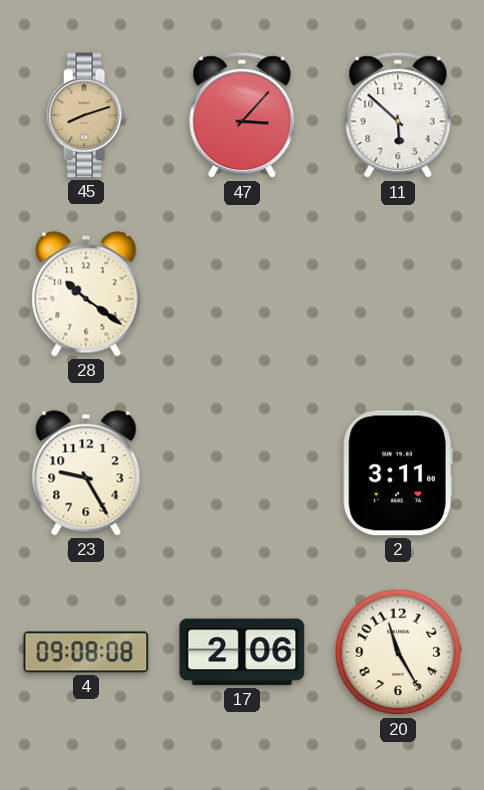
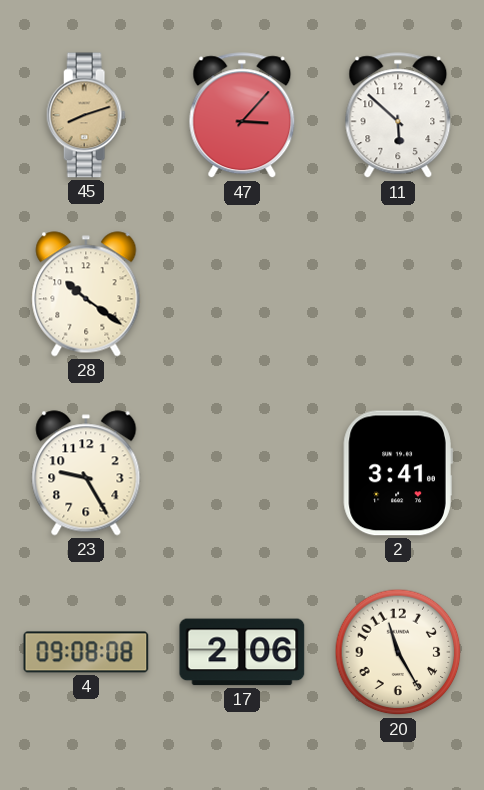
2: 3:11 -> 3:41
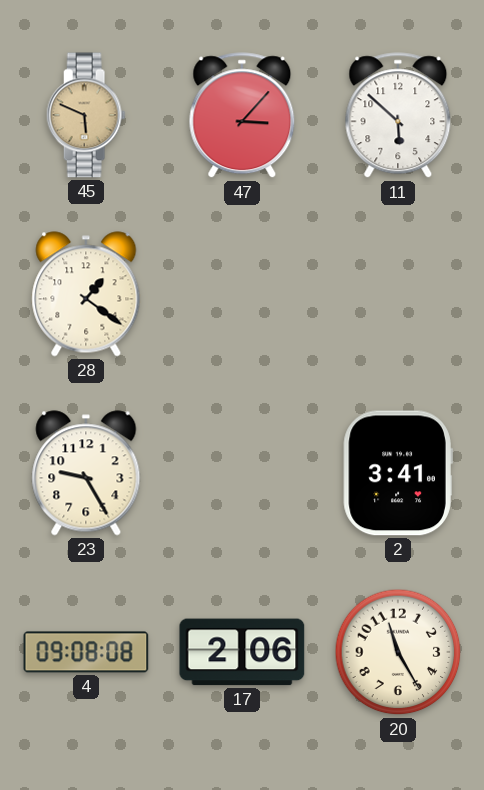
45: 8:12 -> 5:49
28: 10:21 -> 1:21
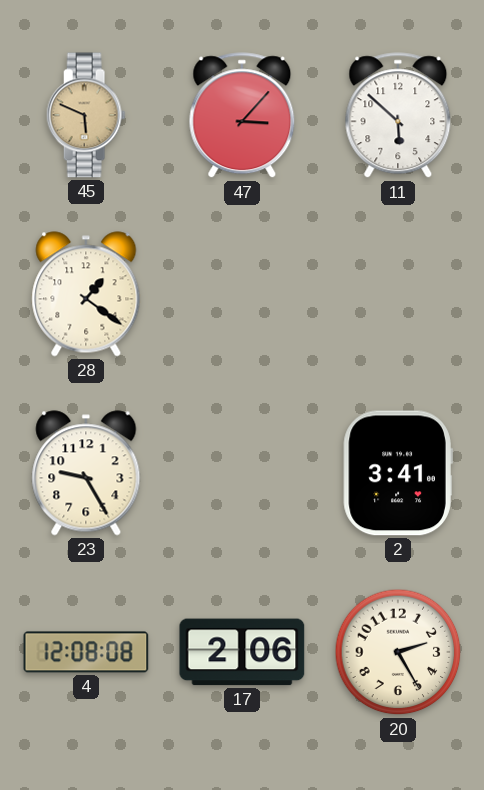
4: 09:08 -> 12:08
20: 11:25 -> 2:25
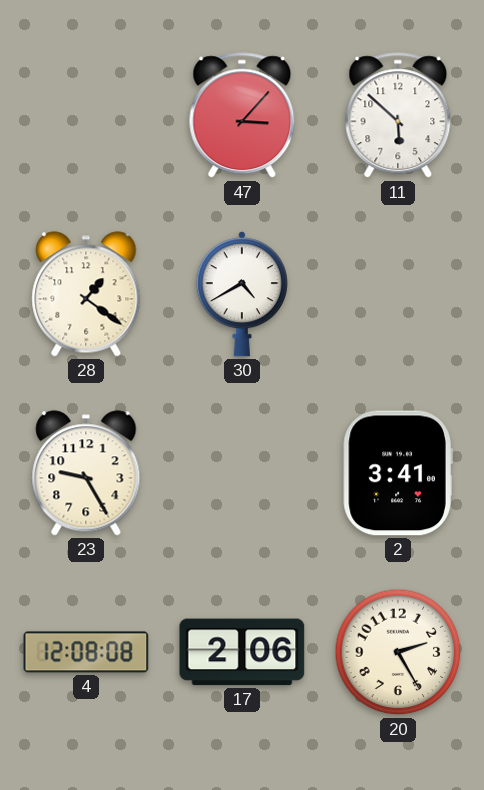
45: 5:49 -> none
30: none -> 4:40
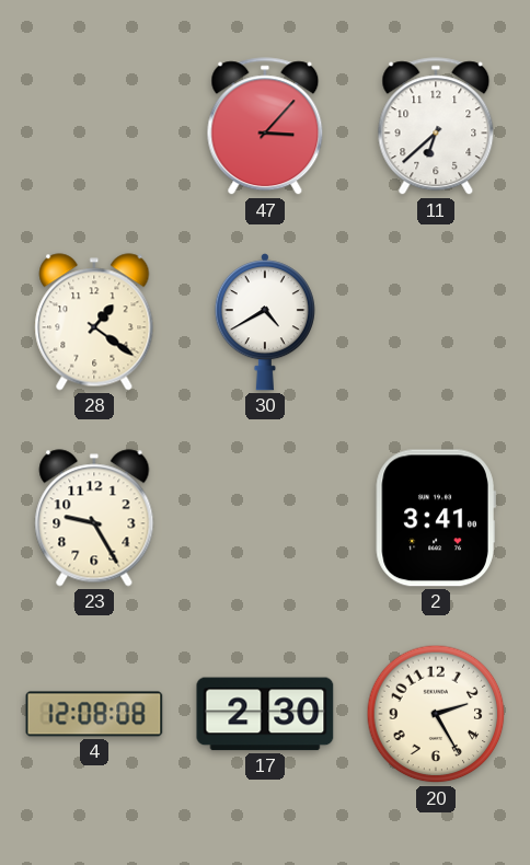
11: 5:52 -> 6:38
17: 2:06 -> 2:30
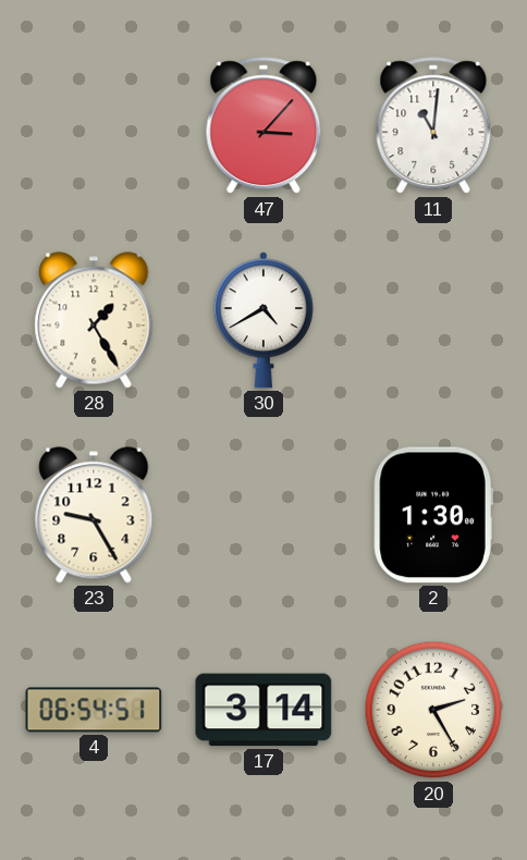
11: 6:38 -> 11:01
28: 1:21 -> 1:25
2: 3:41 -> 1:30
4: 12:08 -> 06:54
17: 2:30 -> 3:14
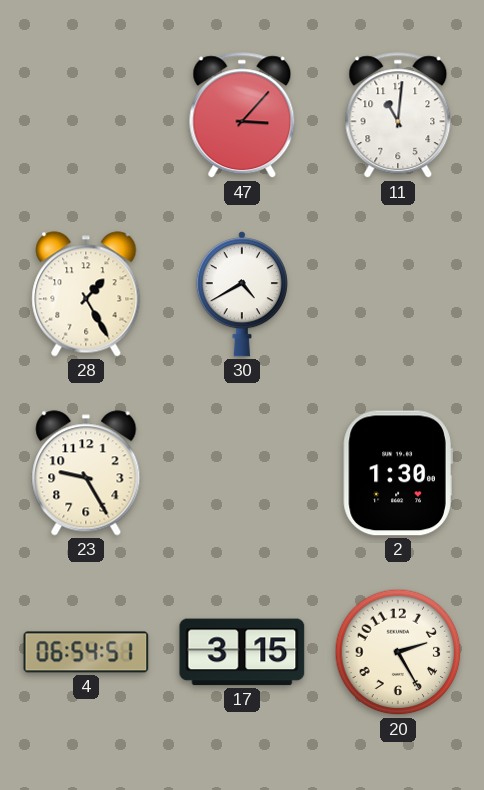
17: 3:14 -> 3:15
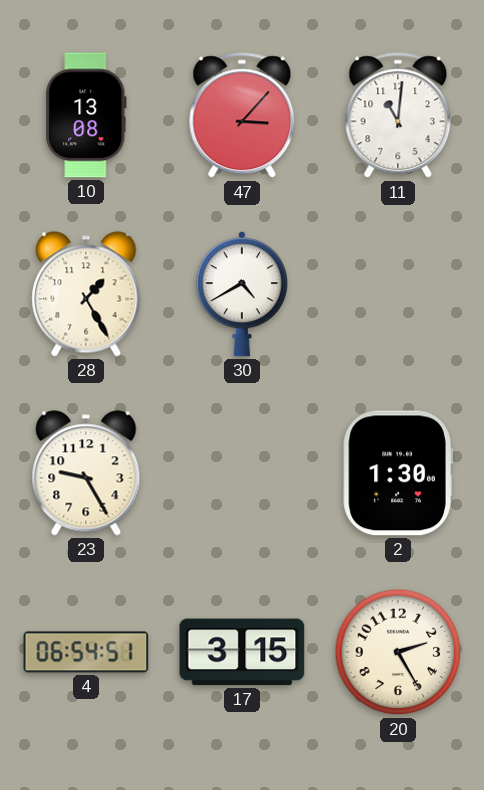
10: none -> 13:08
